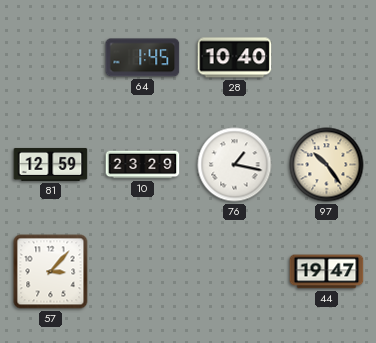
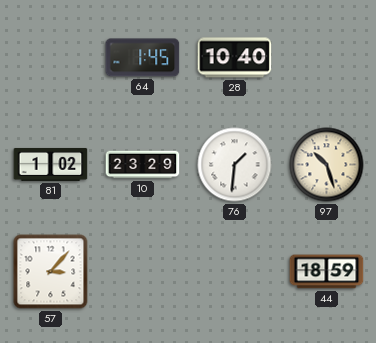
81: 12:59 -> 1:02
76: 1:17 -> 1:31
97: 10:24 -> 10:27
44: 19:47 -> 18:59
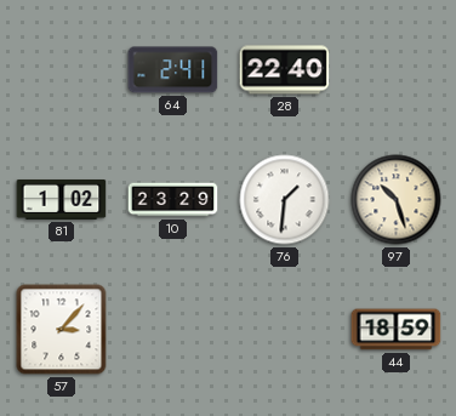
64: 1:45 -> 2:41
28: 10:40 -> 22:40
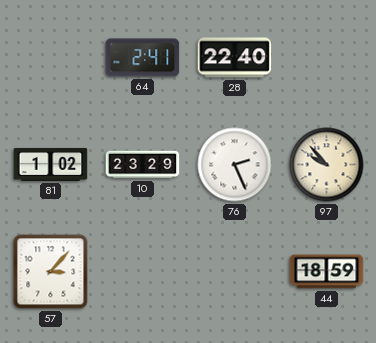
76: 1:31 -> 2:26
97: 10:27 -> 9:53
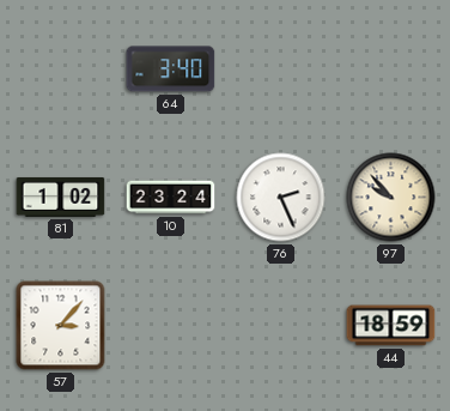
64: 2:41 -> 3:40
28: 22:40 -> none
10: 23:29 -> 23:24
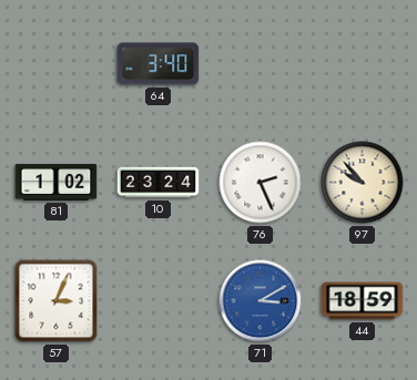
57: 3:07 -> 3:04
71: none -> 3:10
